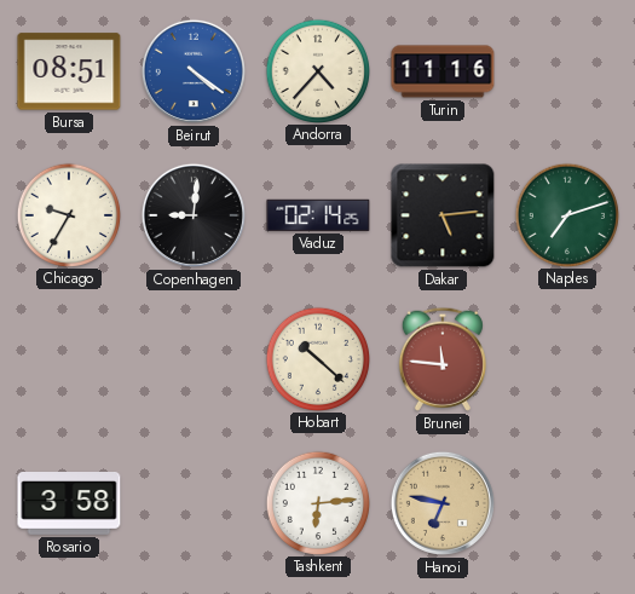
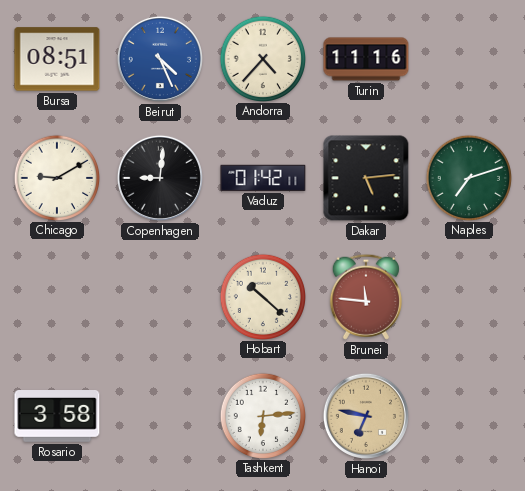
Beirut: 4:21 -> 4:26
Chicago: 9:35 -> 9:10
Vaduz: 02:14 -> 01:42
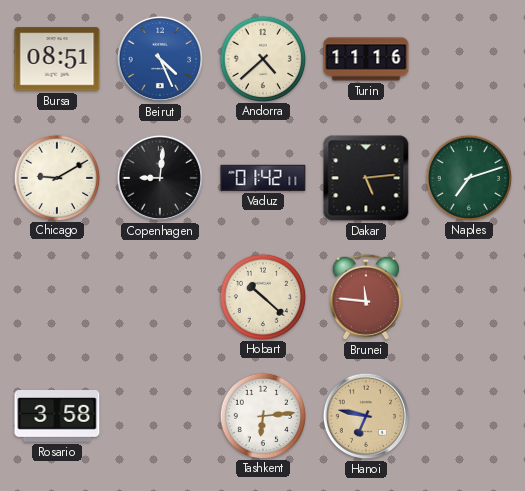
Andorra: 4:37 -> 4:38
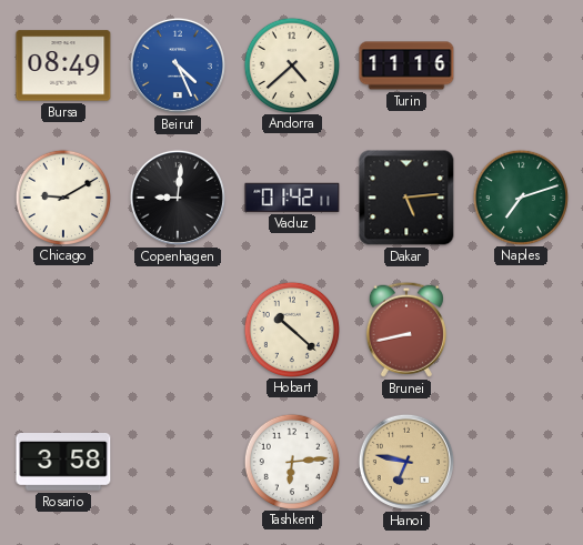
Bursa: 08:51 -> 08:49
Brunei: 11:46 -> 8:43
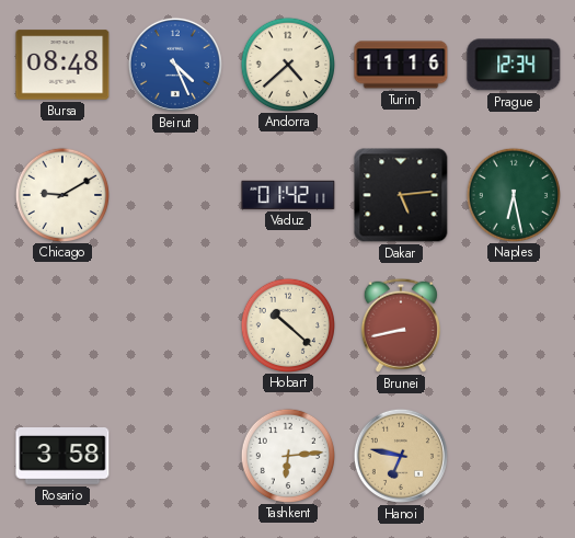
Bursa: 08:49 -> 08:48
Prague: none -> 12:34
Copenhagen: 9:01 -> none
Naples: 7:12 -> 6:28
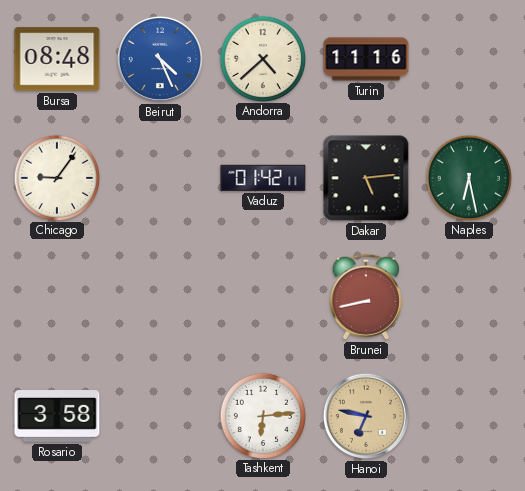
Prague: 12:34 -> none
Chicago: 9:10 -> 9:06
Hobart: 10:22 -> none
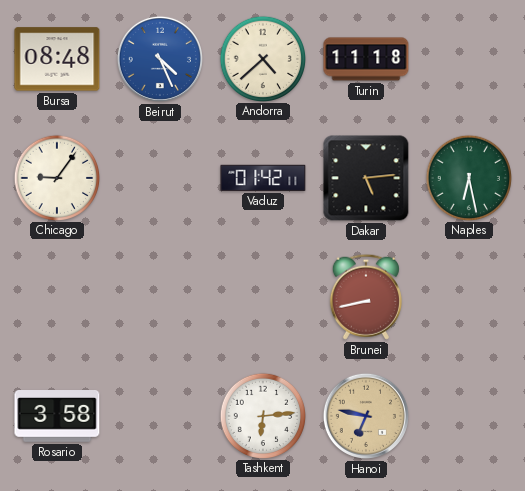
Turin: 11:16 -> 11:18
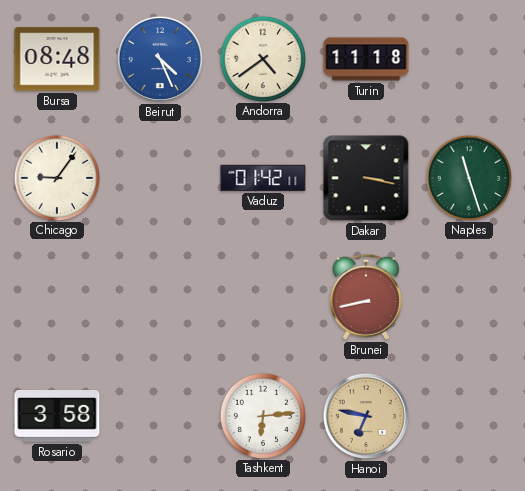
Andorra: 4:38 -> 4:39
Dakar: 5:14 -> 3:17
Naples: 6:28 -> 11:27
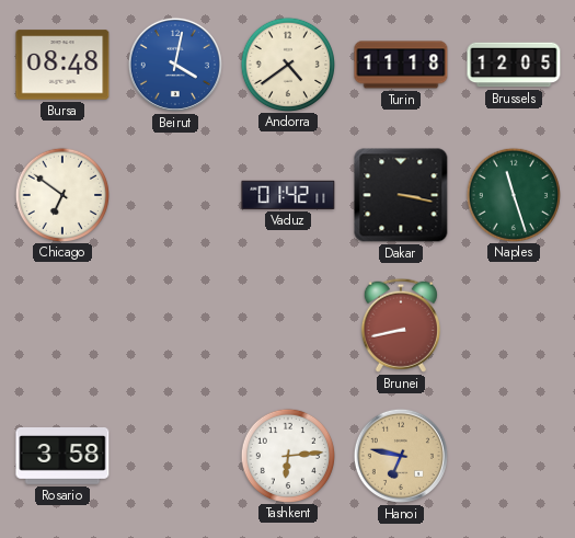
Beirut: 4:26 -> 4:02
Brussels: none -> 12:05
Chicago: 9:06 -> 6:51
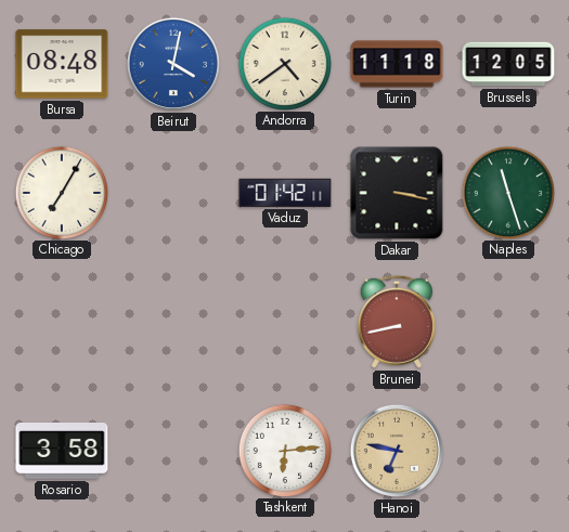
Chicago: 6:51 -> 7:05
